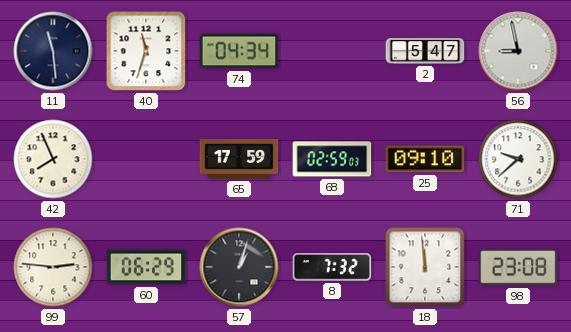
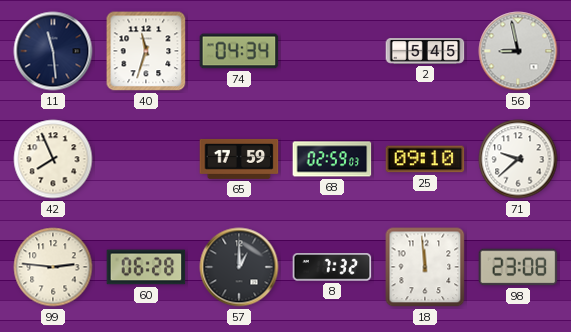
2: 5:47 -> 5:45
60: 06:29 -> 06:28
57: 1:03 -> 1:00
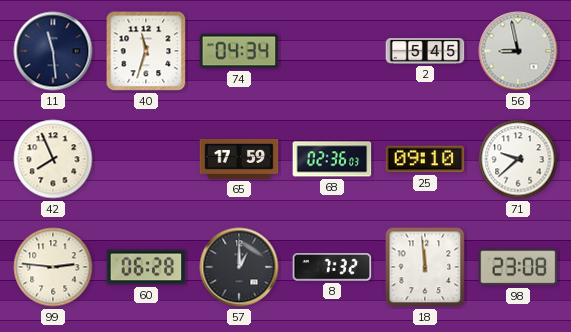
68: 02:59 -> 02:36
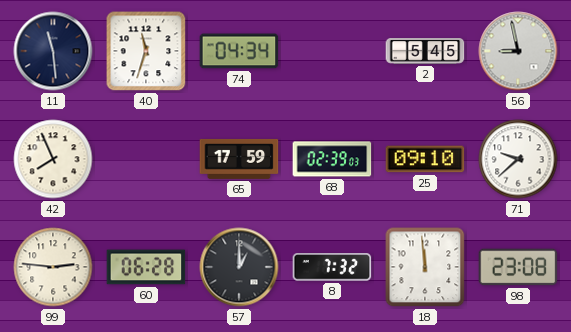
68: 02:36 -> 02:39
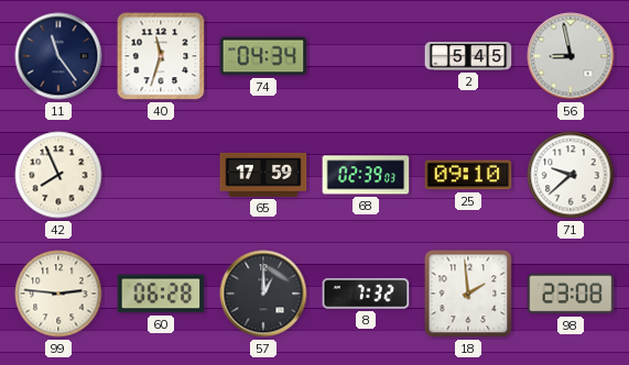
11: 11:29 -> 11:24
18: 11:59 -> 1:59
